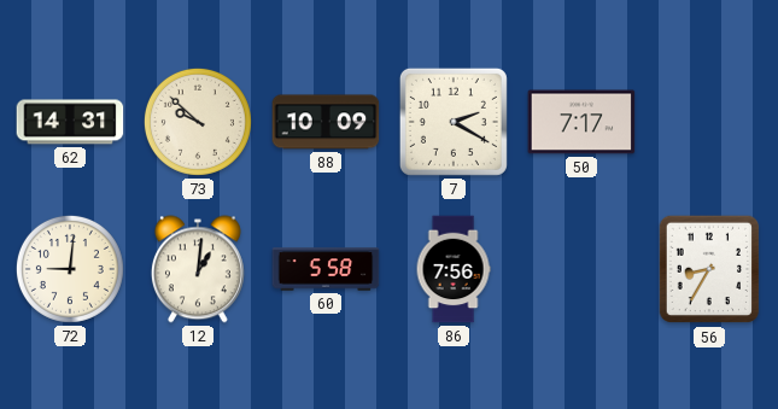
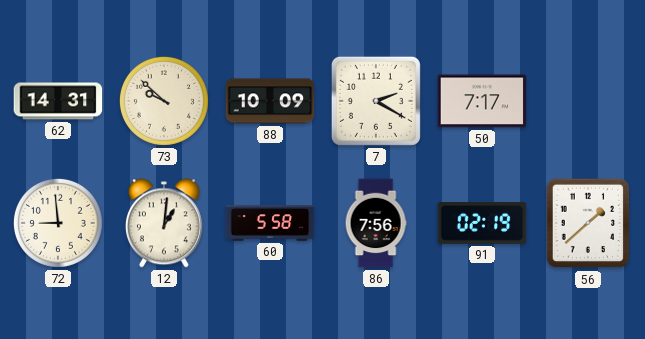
72: 9:01 -> 8:59
91: none -> 02:19
56: 8:35 -> 1:38
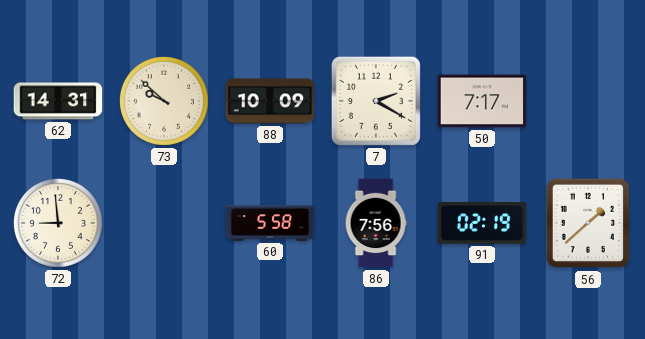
12: 1:01 -> none
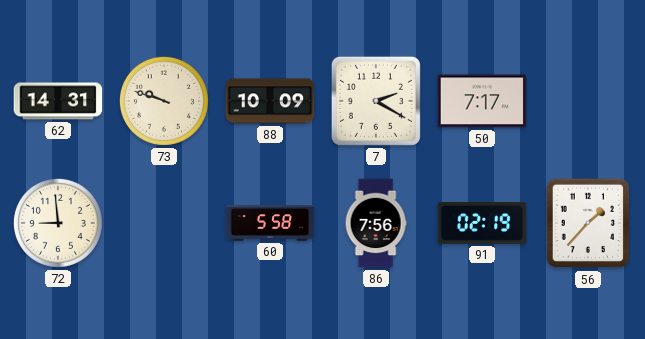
73: 9:52 -> 9:48
56: 1:38 -> 1:37
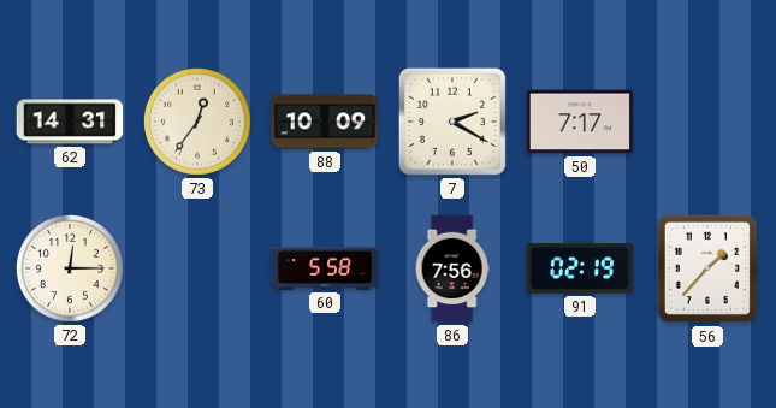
73: 9:48 -> 12:36
72: 8:59 -> 12:15
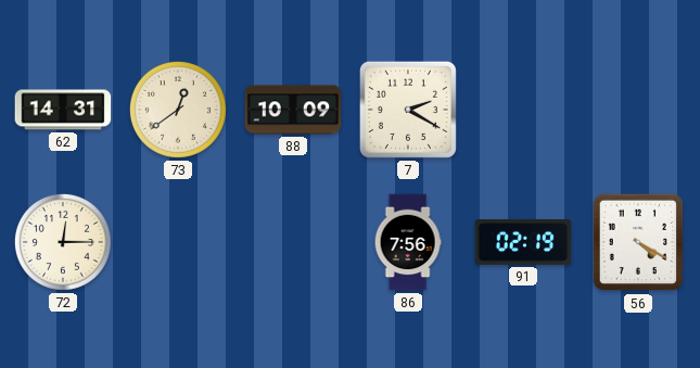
73: 12:36 -> 12:39
50: 7:17 -> none
60: 5:58 -> none
56: 1:37 -> 4:20
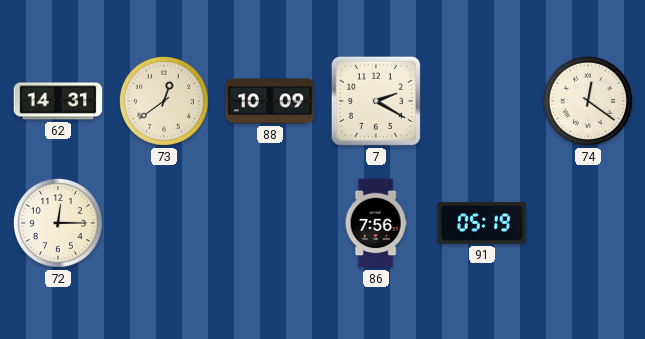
74: none -> 12:21
91: 02:19 -> 05:19
56: 4:20 -> none
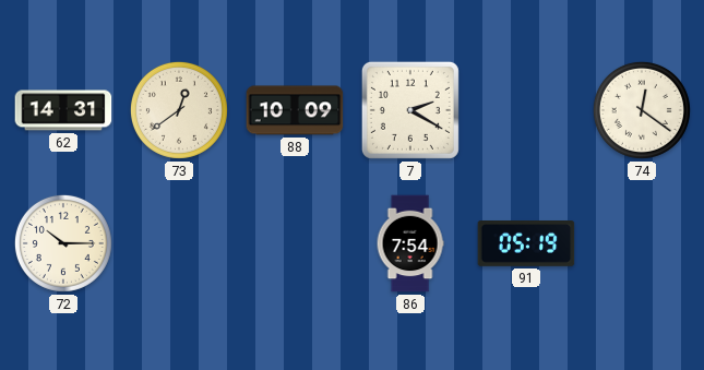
72: 12:15 -> 10:15
86: 7:56 -> 7:54
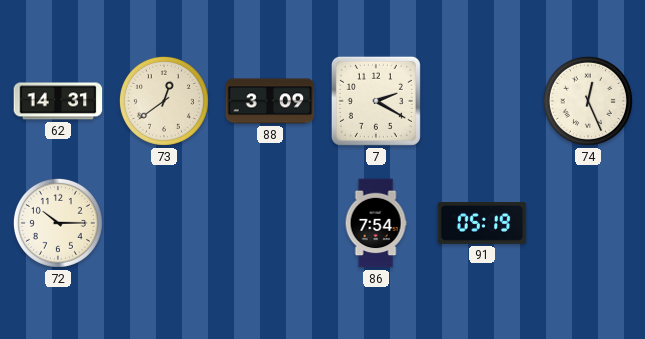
88: 10:09 -> 3:09
74: 12:21 -> 12:26
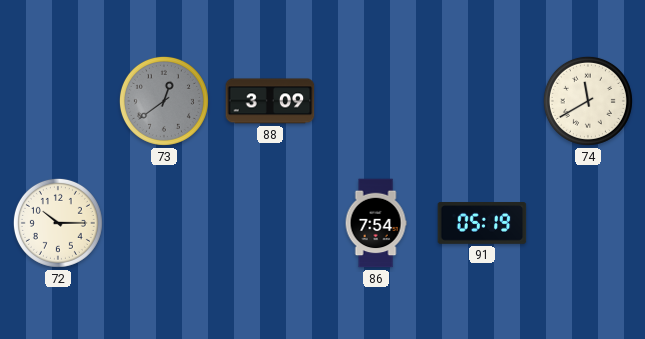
62: 14:31 -> none
73 dial: cream -> grey
7: 2:20 -> none
74: 12:26 -> 11:40
